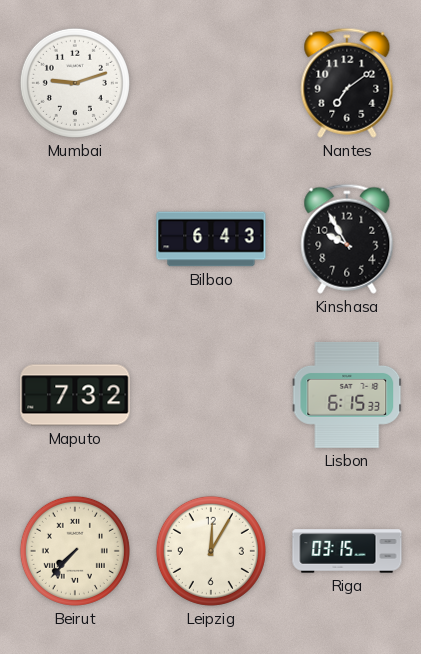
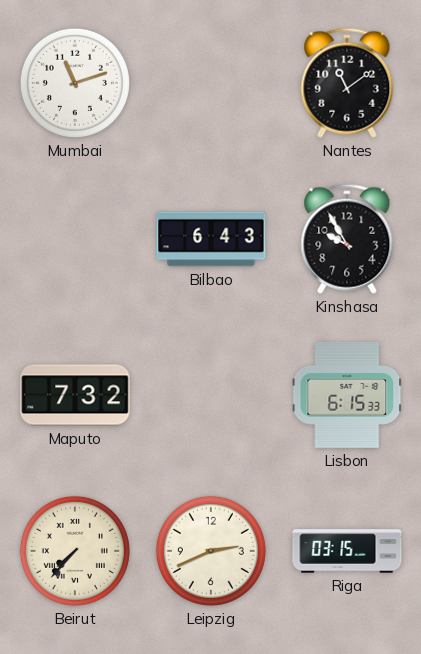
Mumbai: 9:12 -> 11:12
Nantes: 7:09 -> 11:09
Leipzig: 12:05 -> 2:41
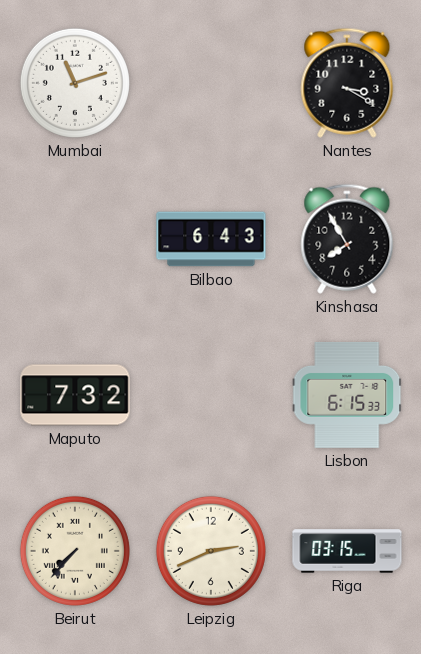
Nantes: 11:09 -> 3:20
Kinshasa: 9:55 -> 7:55
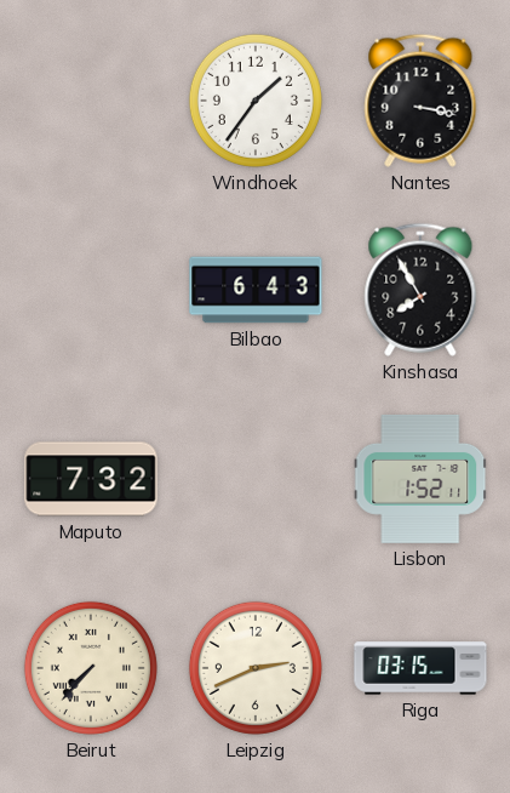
Mumbai: 11:12 -> none
Windhoek: none -> 1:36
Nantes: 3:20 -> 3:17
Lisbon: 6:15 -> 1:52
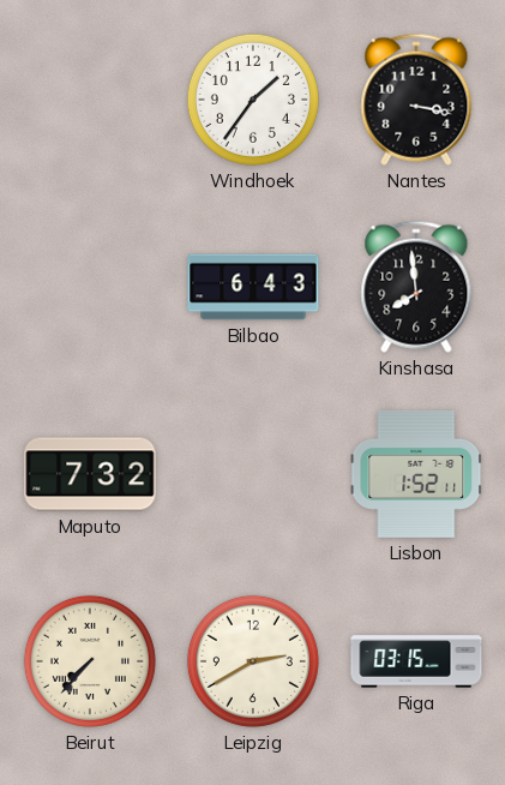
Kinshasa: 7:55 -> 7:59
Leipzig: 2:41 -> 2:40
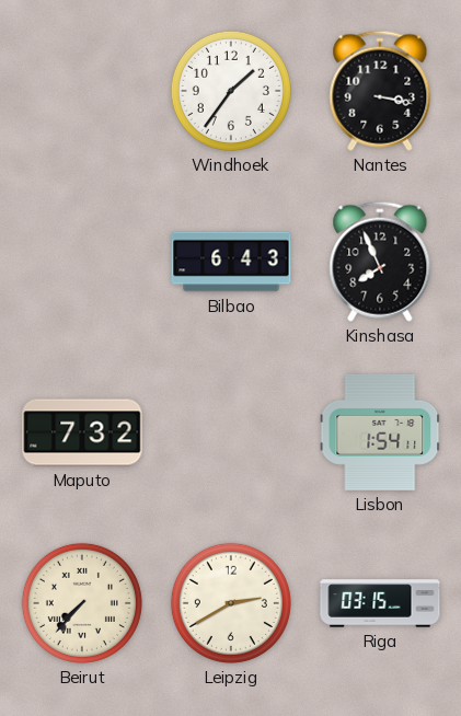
Kinshasa: 7:59 -> 7:56
Lisbon: 1:52 -> 1:54
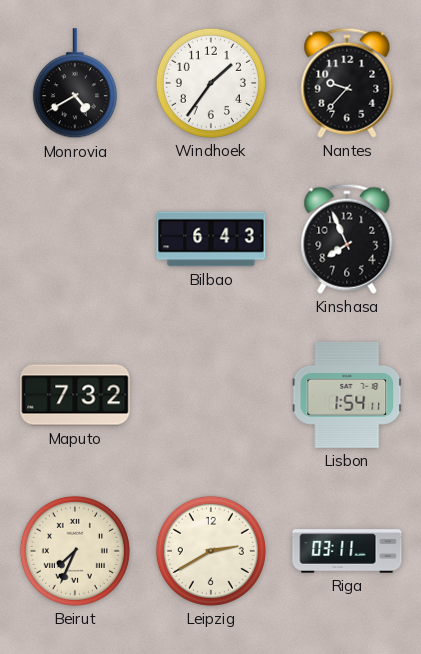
Monrovia: none -> 4:40
Nantes: 3:17 -> 9:37
Beirut: 7:37 -> 7:34
Riga: 03:15 -> 03:11
